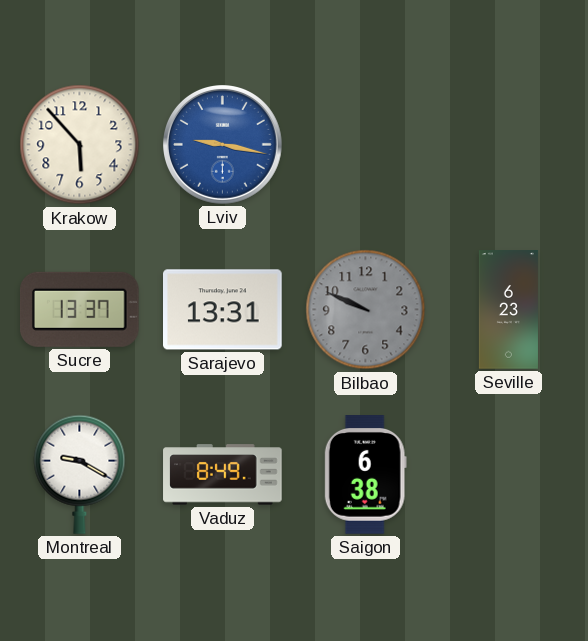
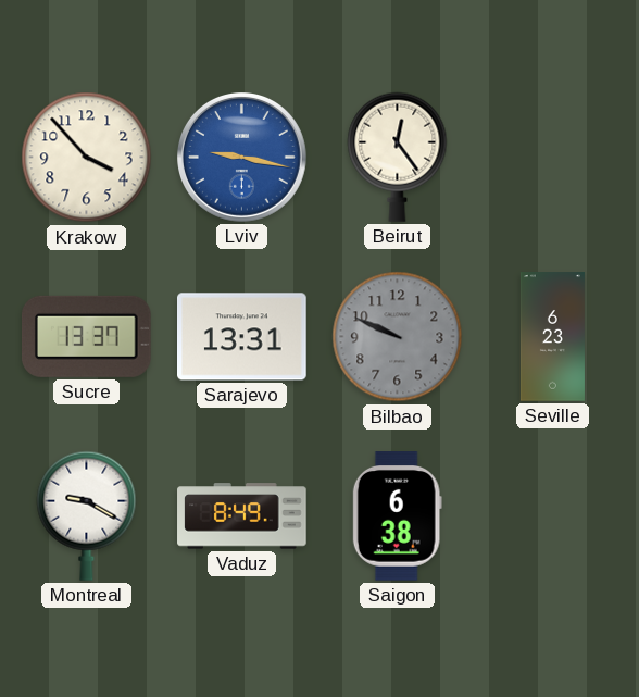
Krakow: 5:53 -> 3:53
Beirut: none -> 12:24
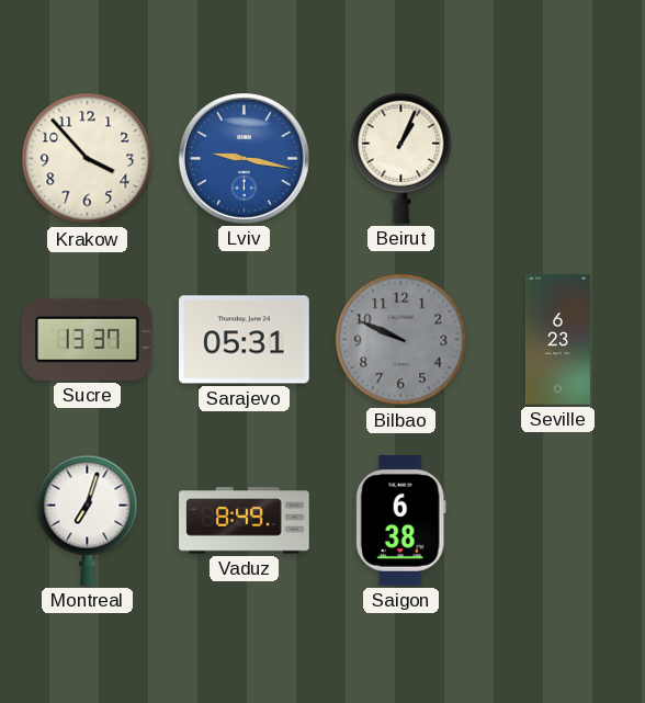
Beirut: 12:24 -> 1:04
Sarajevo: 13:31 -> 05:31
Montreal: 9:20 -> 7:03
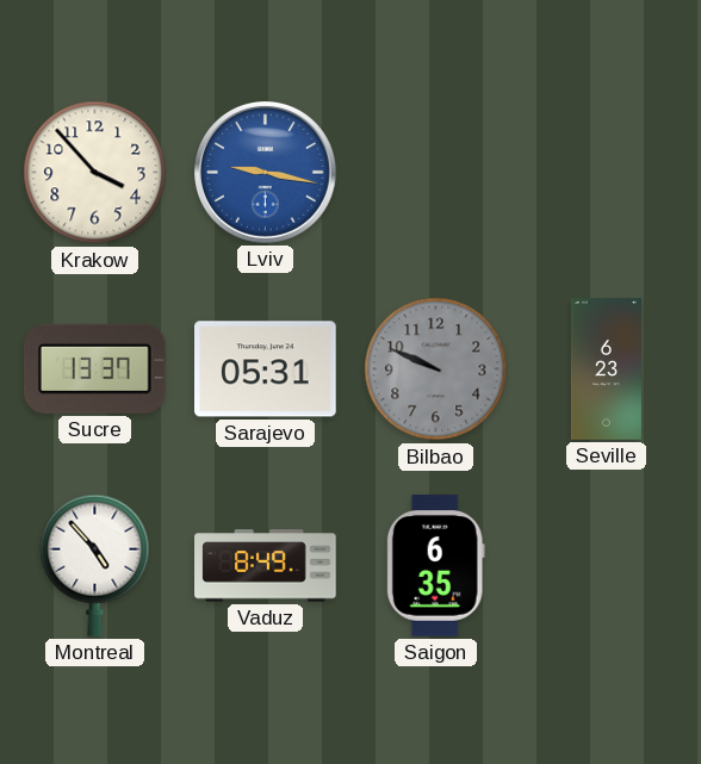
Beirut: 1:04 -> none
Montreal: 7:03 -> 4:53
Saigon: 6:38 -> 6:35
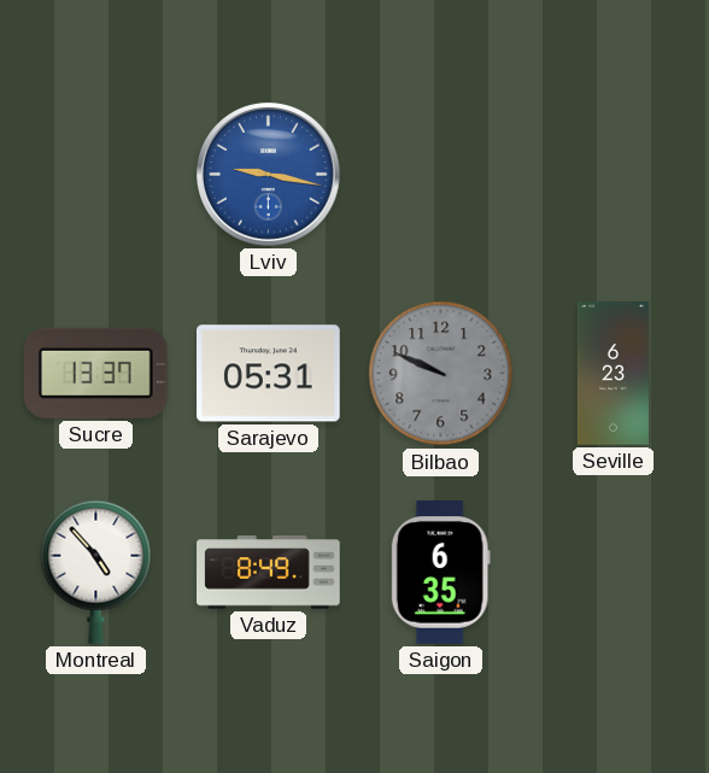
Krakow: 3:53 -> none
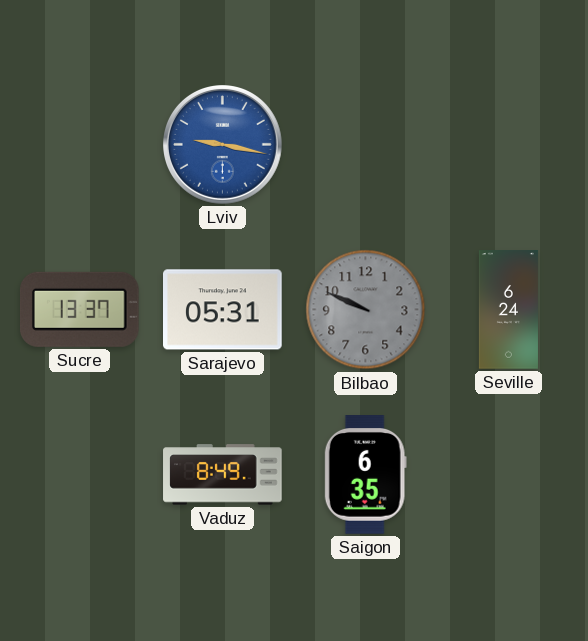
Seville: 6:23 -> 6:24
Montreal: 4:53 -> none
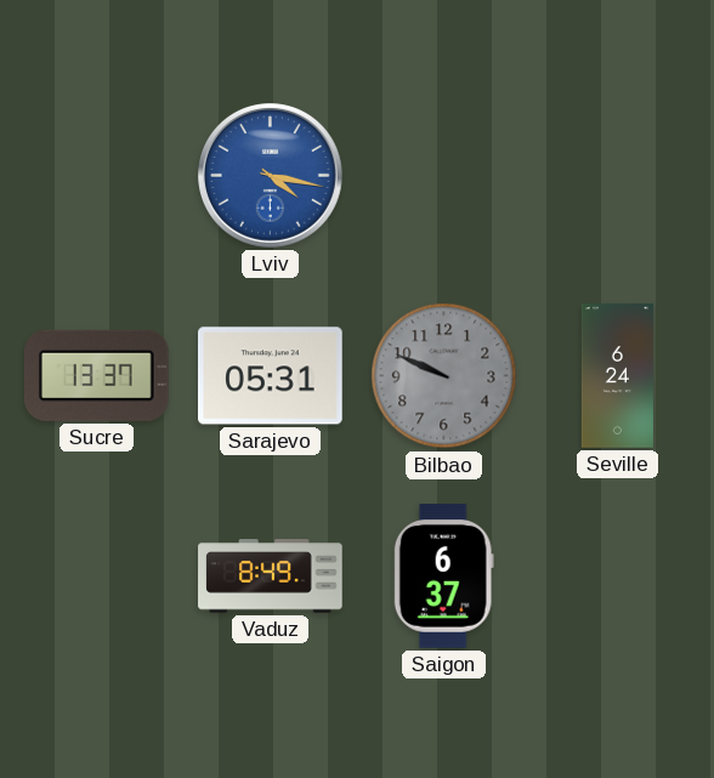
Lviv: 9:17 -> 4:17
Saigon: 6:35 -> 6:37
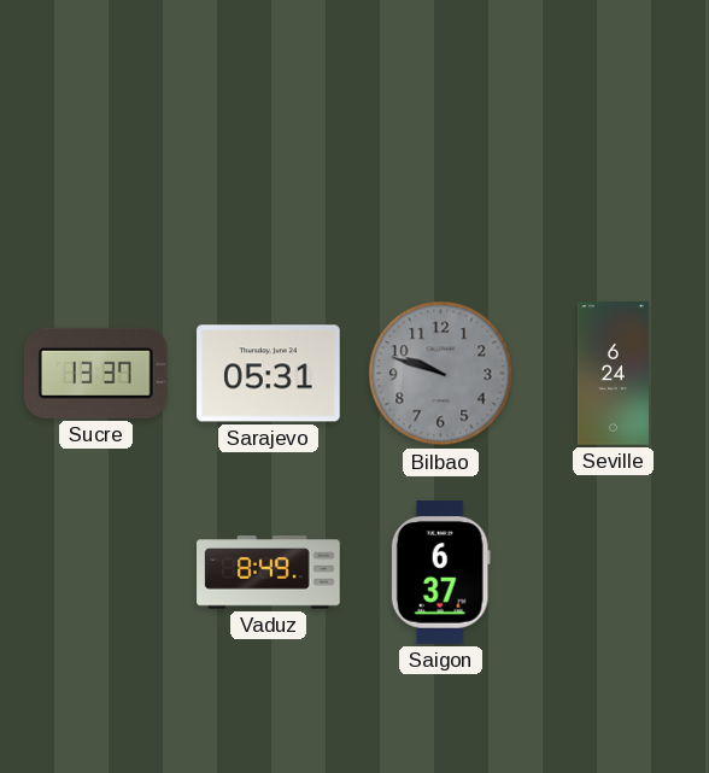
Lviv: 4:17 -> none
Bilbao: 9:49 -> 9:48
